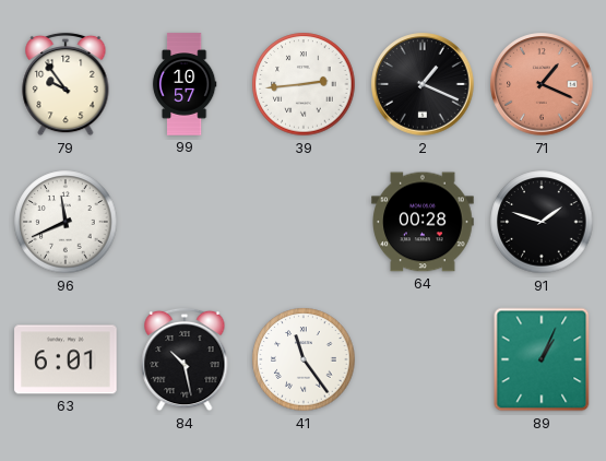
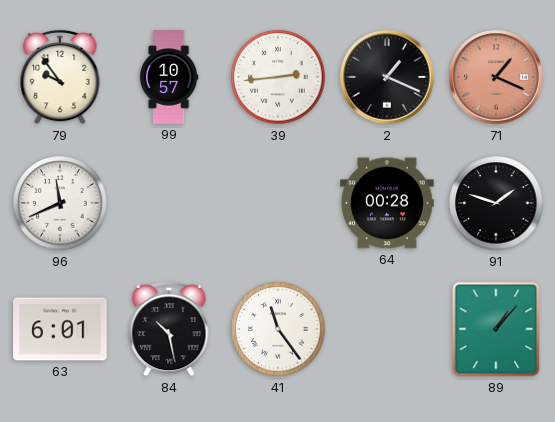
89: 1:04 -> 1:07
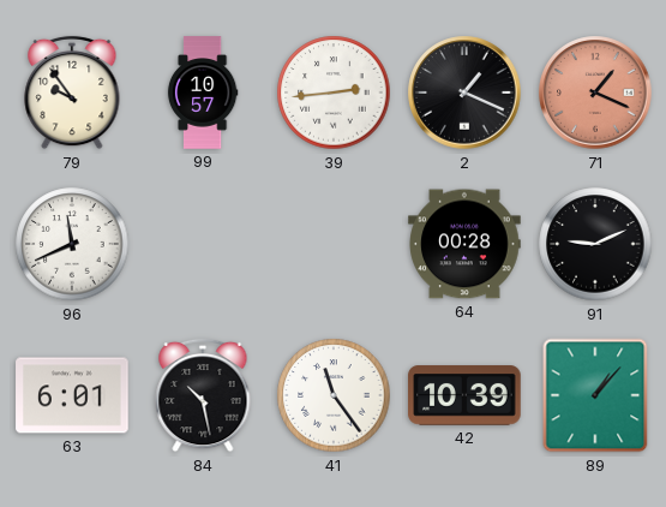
91: 1:48 -> 9:11
42: none -> 10:39
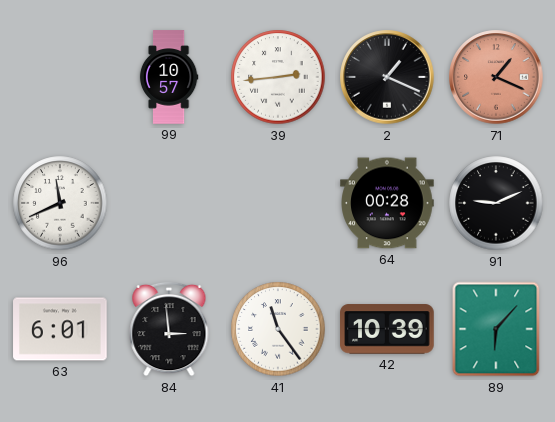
79: 9:54 -> none
84: 10:28 -> 2:59
89: 1:07 -> 6:07
